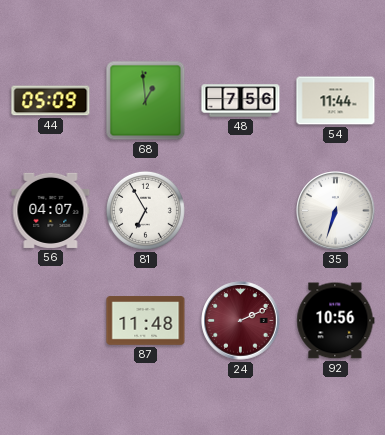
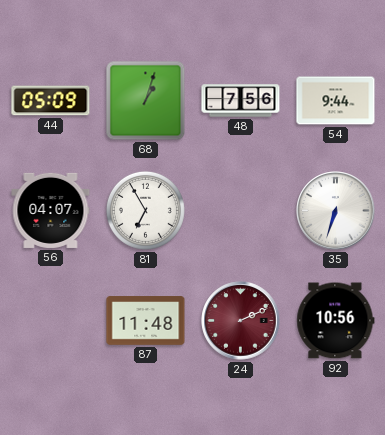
68: 12:59 -> 1:03
54: 11:44 -> 9:44
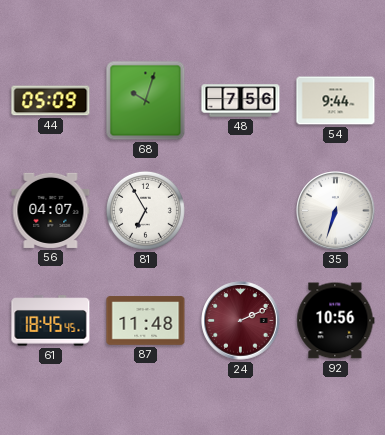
68: 1:03 -> 10:03
61: none -> 18:45
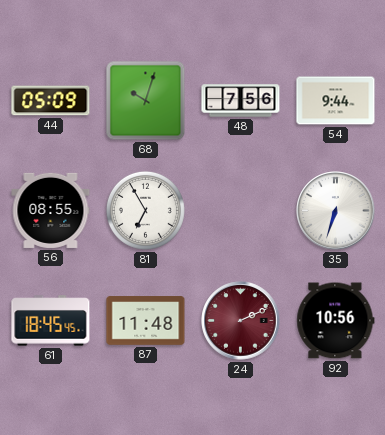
56: 04:07 -> 08:55
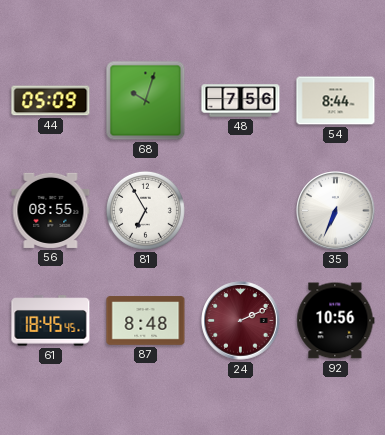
54: 9:44 -> 8:44
35: 6:33 -> 6:34
87: 11:48 -> 8:48
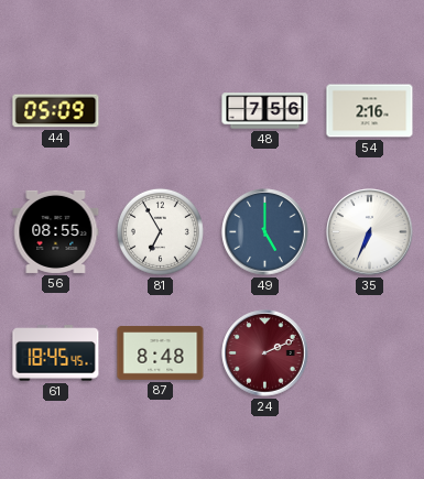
68: 10:03 -> none
54: 8:44 -> 2:16
49: none -> 5:00
92: 10:56 -> none
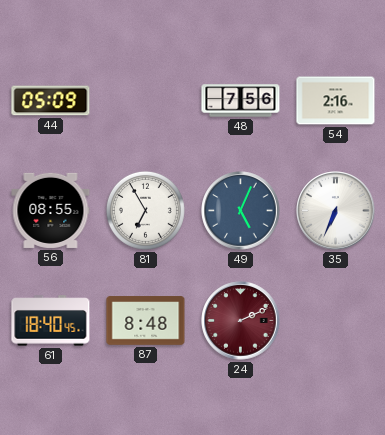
49: 5:00 -> 5:04
61: 18:45 -> 18:40
